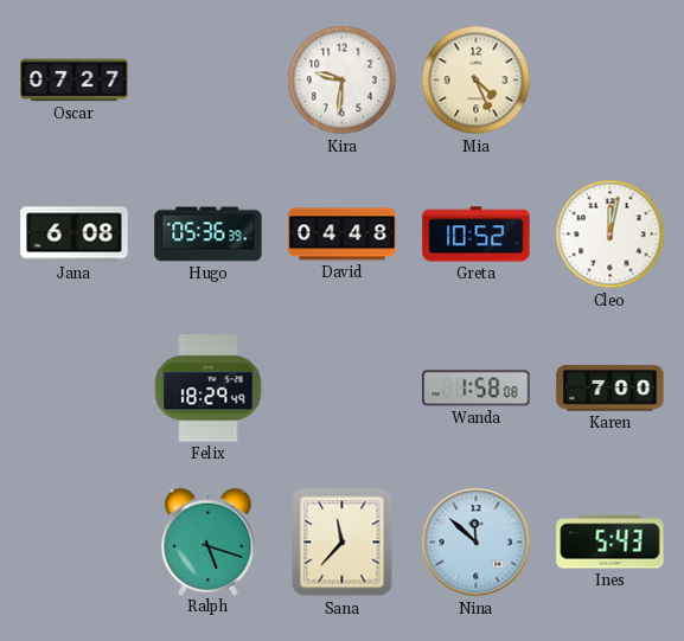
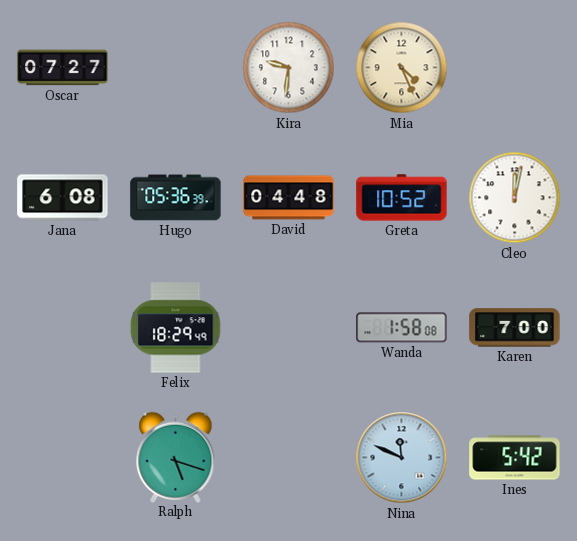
Sana: 11:37 -> none
Nina: 11:52 -> 11:49
Ines: 5:43 -> 5:42
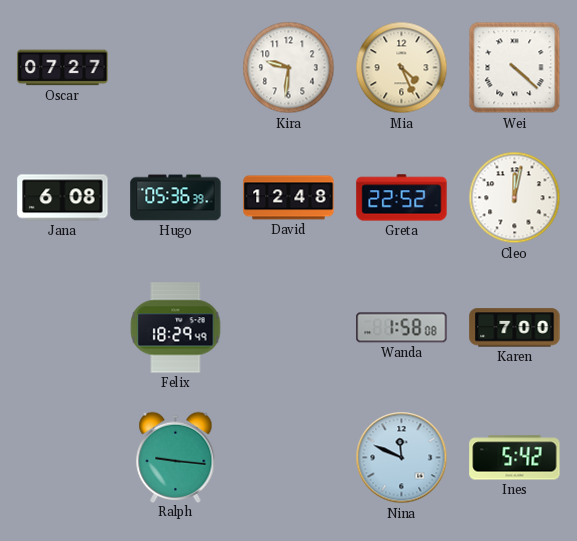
Wei: none -> 4:22
David: 04:48 -> 12:48
Greta: 10:52 -> 22:52
Ralph: 5:18 -> 9:16
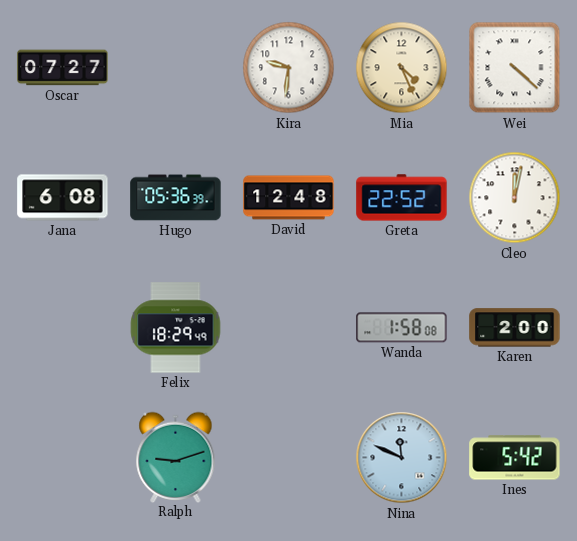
Karen: 7:00 -> 2:00
Ralph: 9:16 -> 9:12
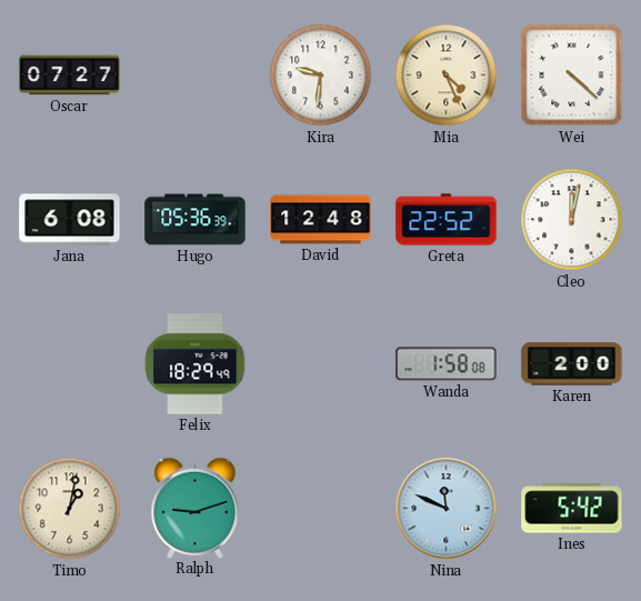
Timo: none -> 1:02
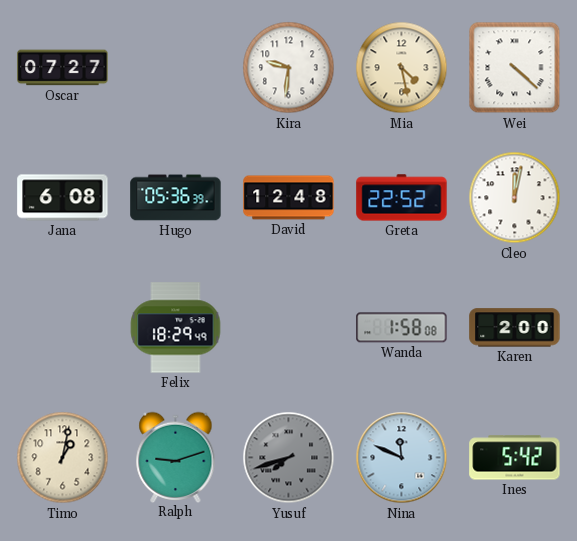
Mia: 4:26 -> 4:28
Yusuf: none -> 7:42
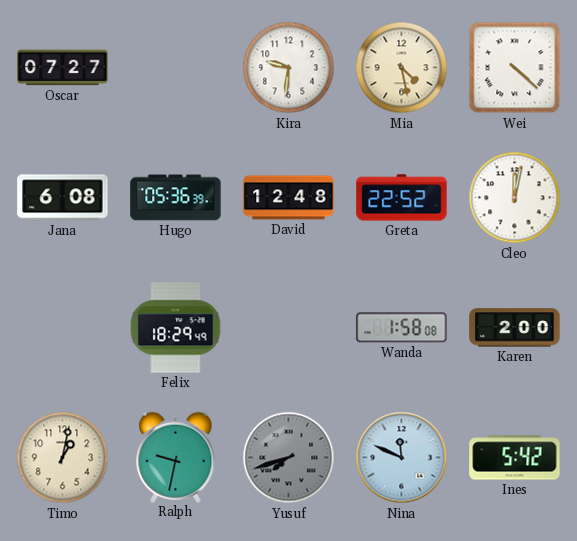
Ralph: 9:12 -> 9:32
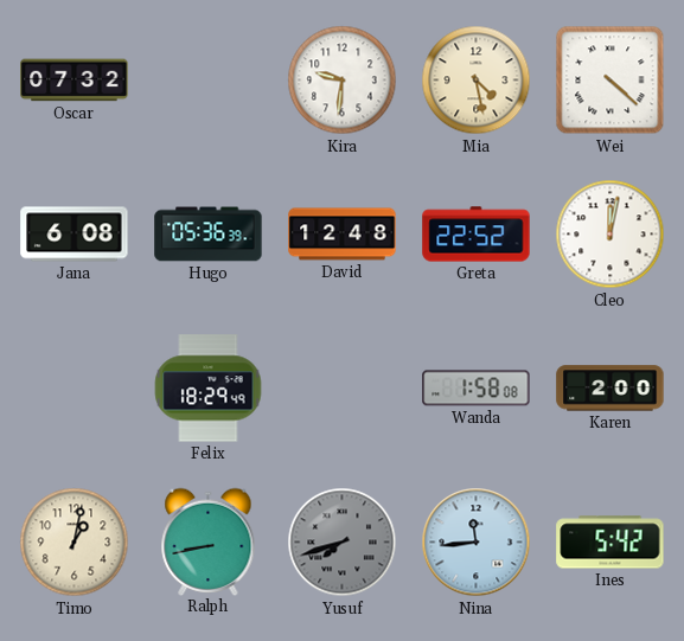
Oscar: 07:27 -> 07:32
Ralph: 9:32 -> 8:43
Nina: 11:49 -> 11:44
